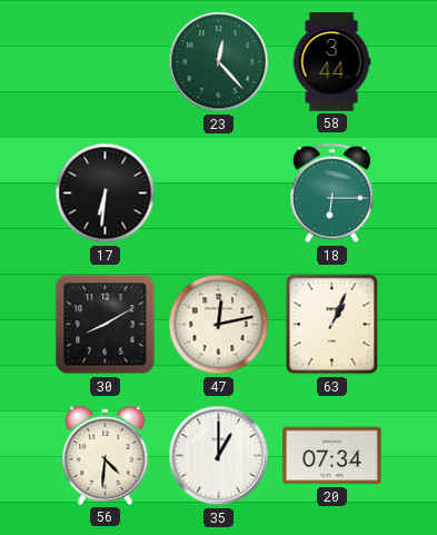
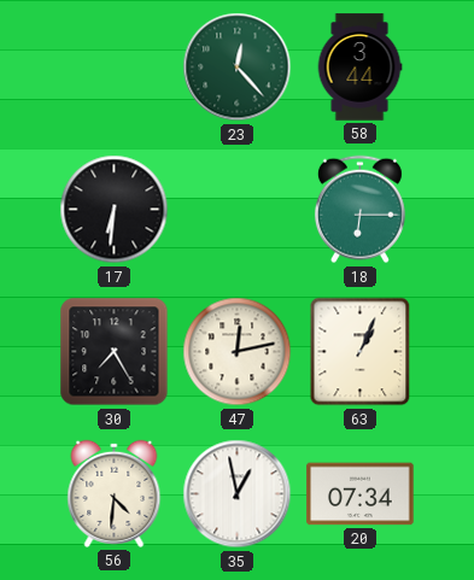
30: 8:10 -> 7:25
35: 1:00 -> 12:58
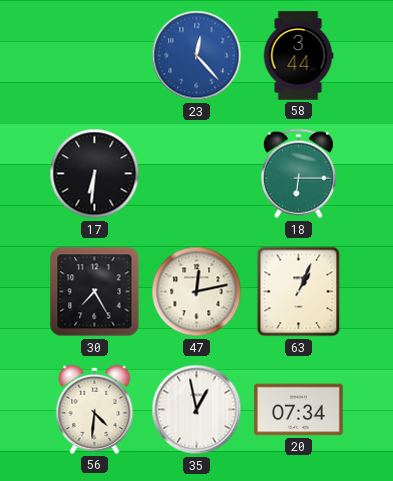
23 dial: green -> blue
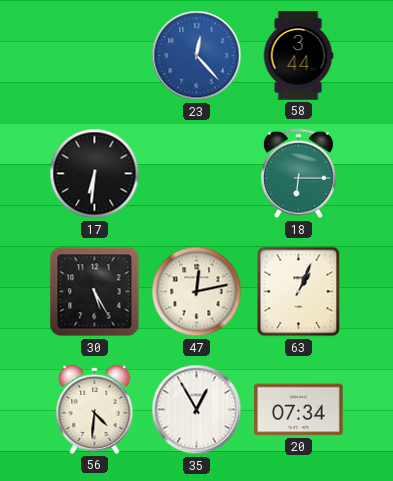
30: 7:25 -> 5:25
35: 12:58 -> 12:55
